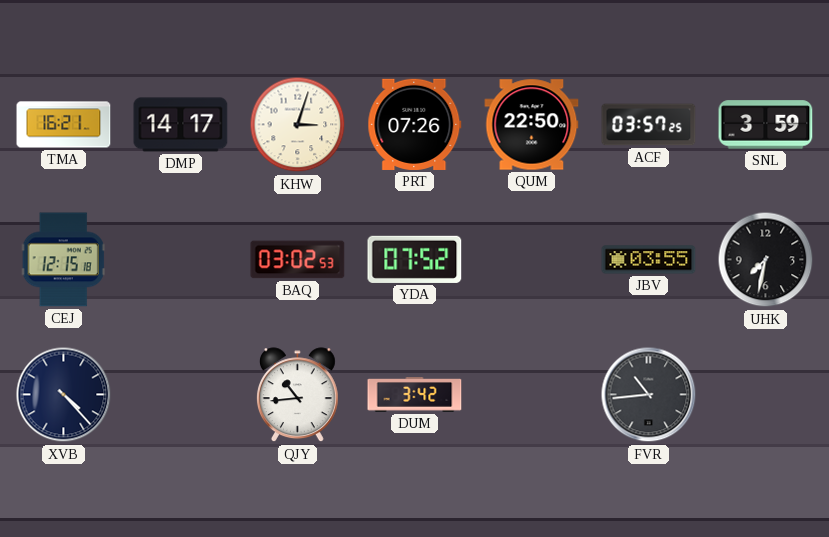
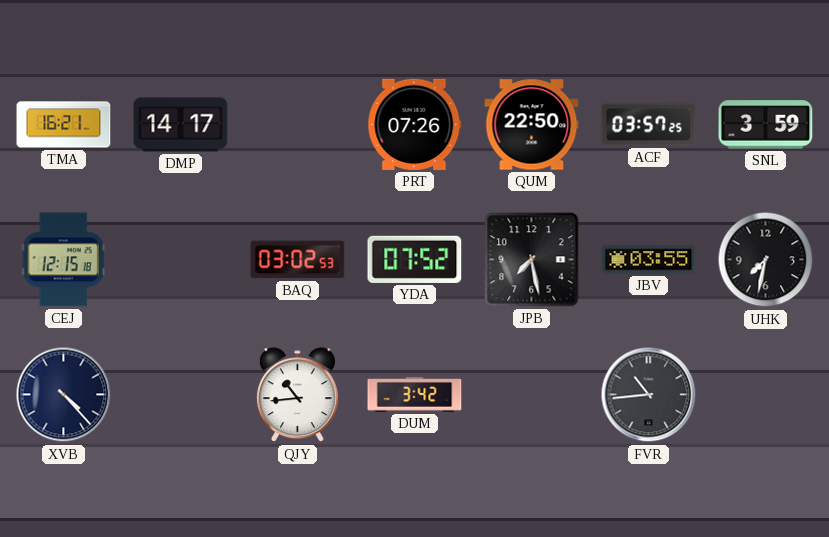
KHW: 3:03 -> none
JPB: none -> 7:28
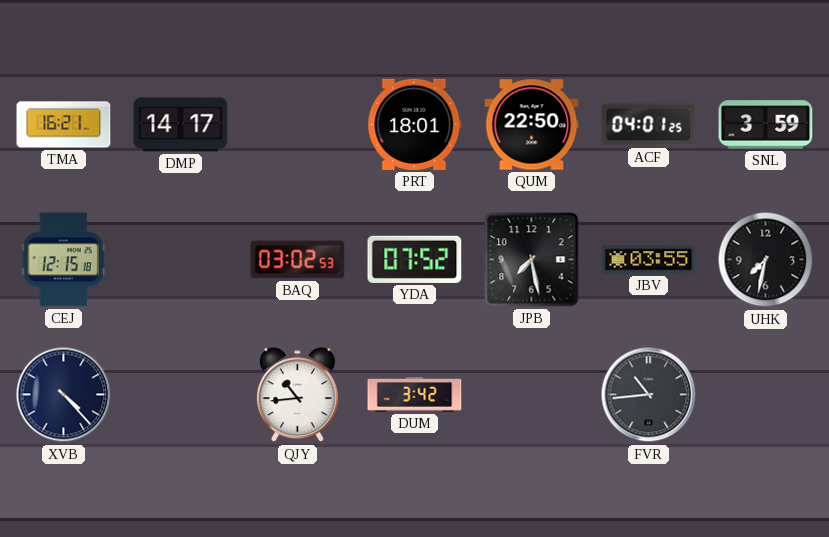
PRT: 07:26 -> 18:01
ACF: 03:57 -> 04:01
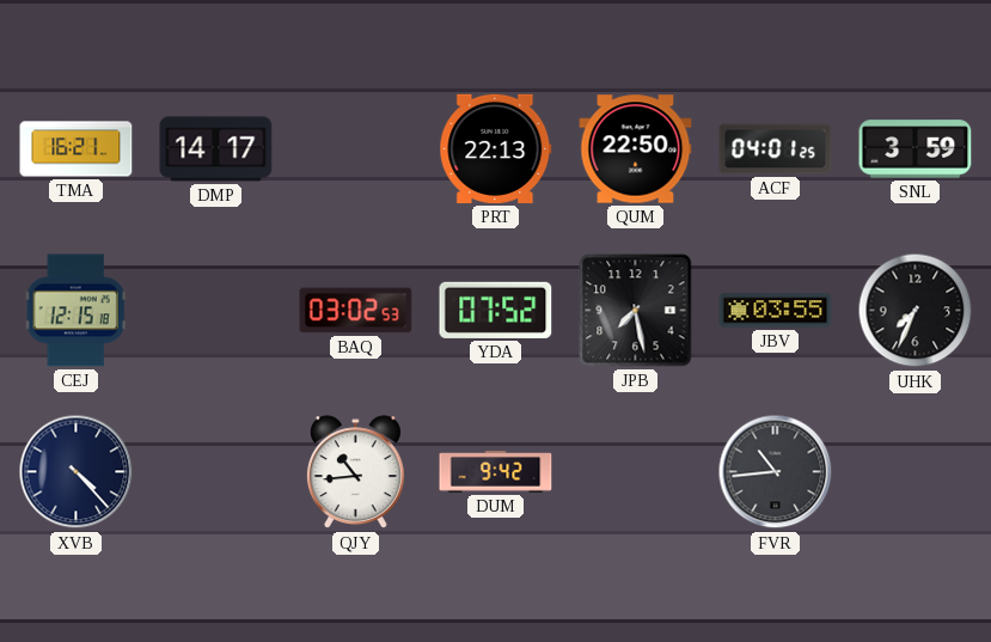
PRT: 18:01 -> 22:13
UHK: 7:32 -> 7:34
DUM: 3:42 -> 9:42
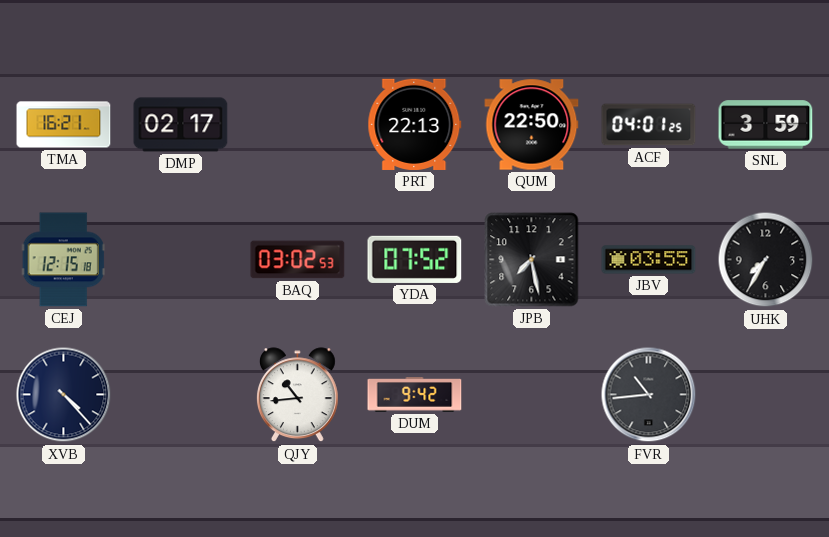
DMP: 14:17 -> 02:17
UHK: 7:34 -> 7:35
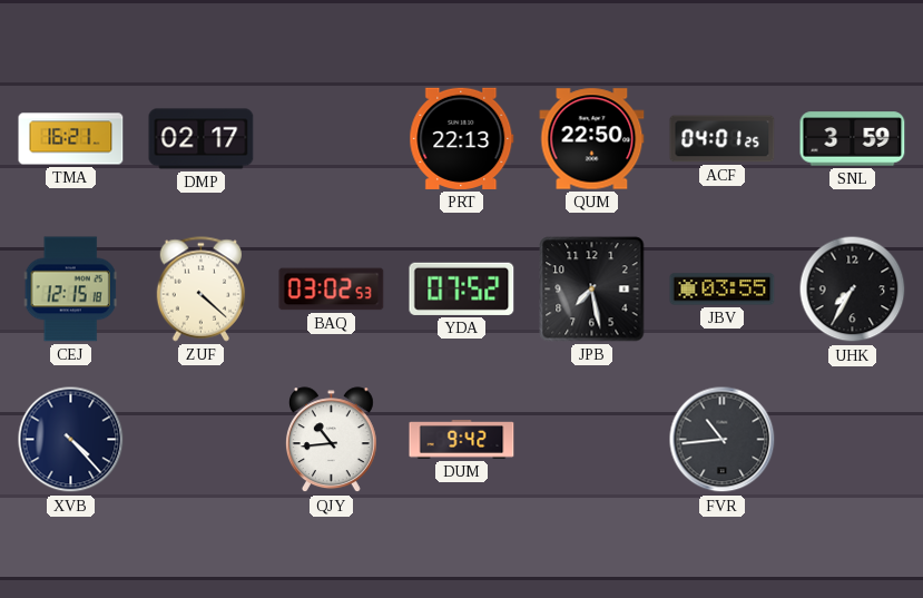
ZUF: none -> 4:22
